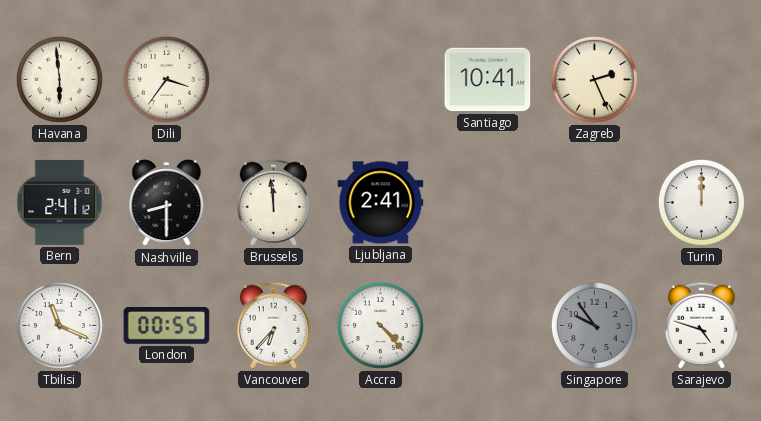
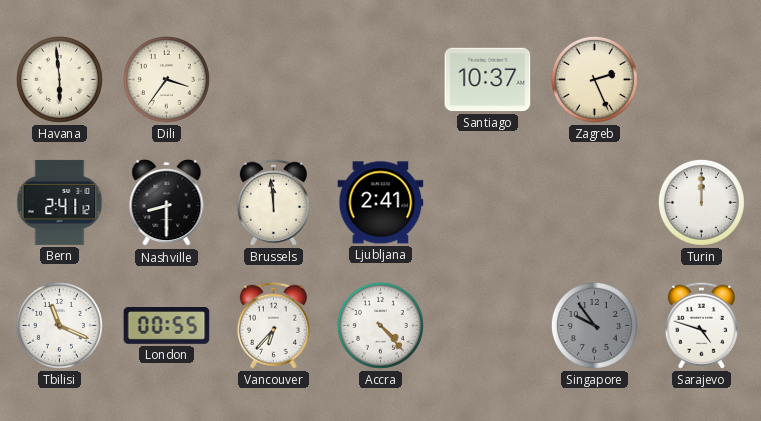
Santiago: 10:41 -> 10:37
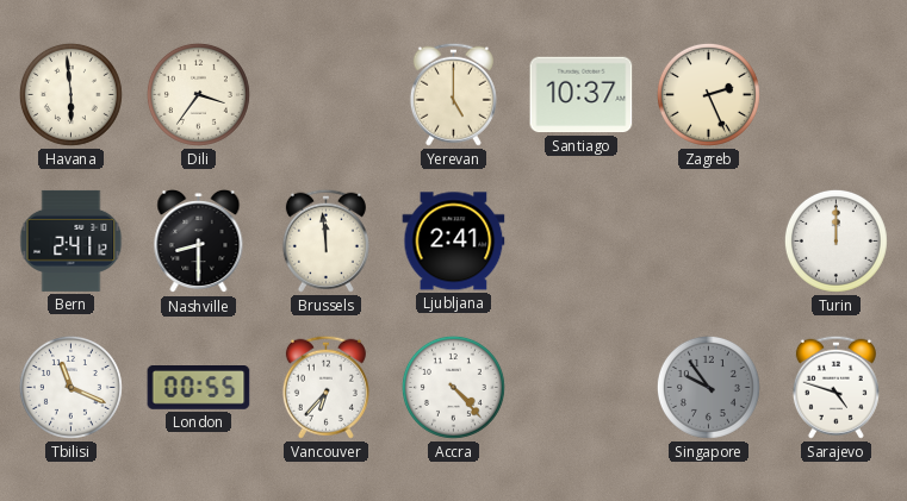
Yerevan: none -> 5:00
